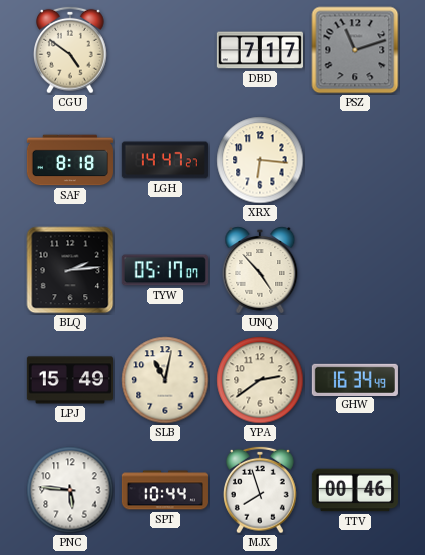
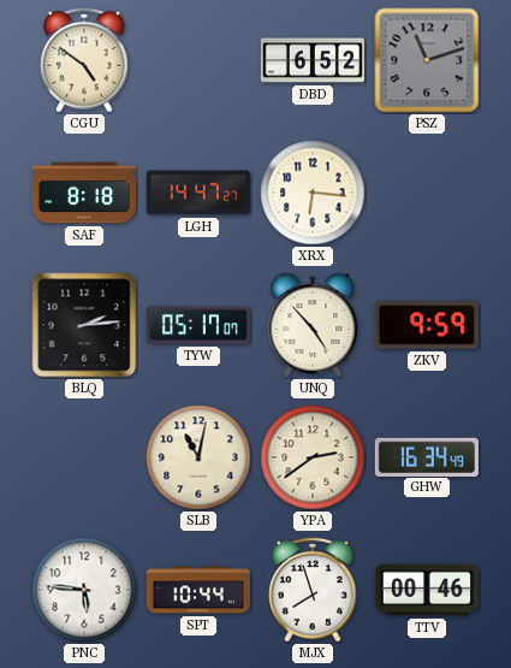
DBD: 7:17 -> 6:52
ZKV: none -> 9:59
LPJ: 15:49 -> none
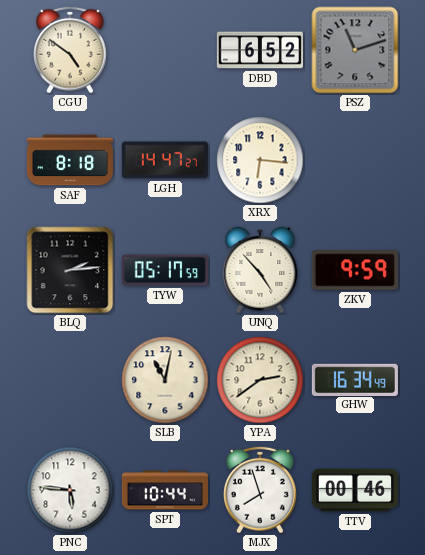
TYW: 05:17:07 -> 05:17:59
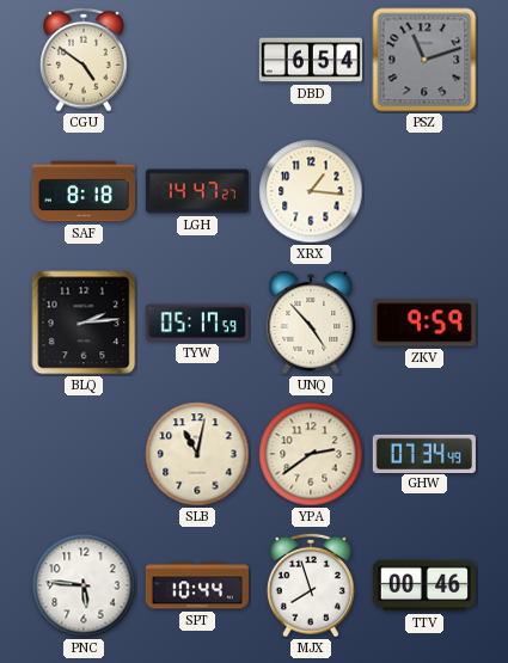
DBD: 6:52 -> 6:54
XRX: 6:16 -> 1:16
GHW: 16:34 -> 07:34
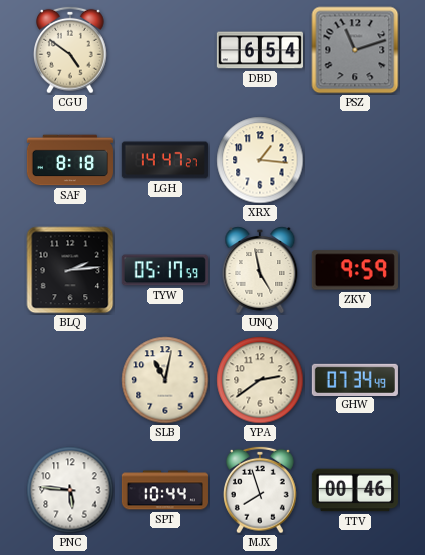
UNQ: 4:53 -> 4:58
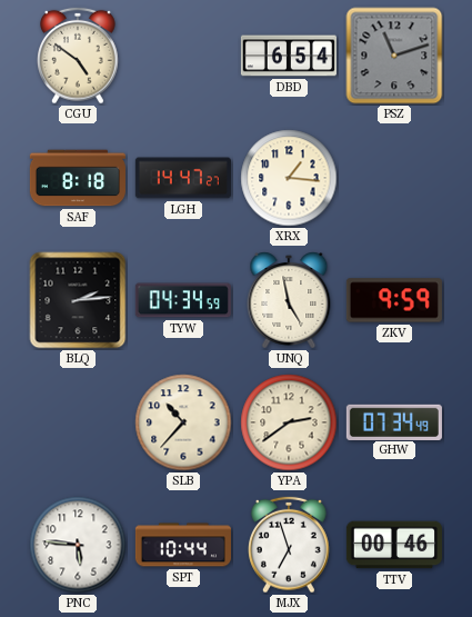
TYW: 05:17 -> 04:34
SLB: 11:02 -> 10:37
MJX: 7:57 -> 6:57
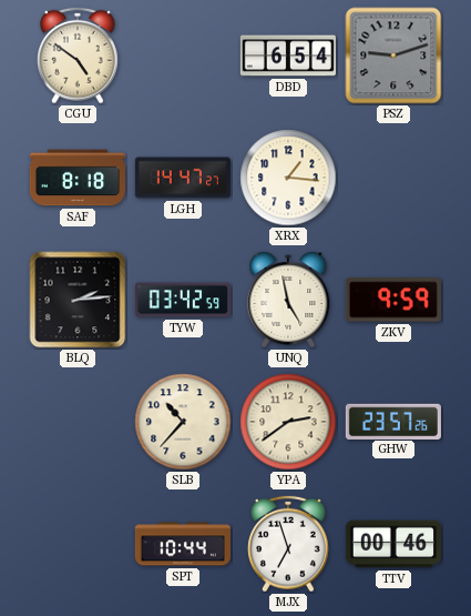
PSZ: 11:12 -> 9:12
TYW: 04:34 -> 03:42
GHW: 07:34 -> 23:57
PNC: 5:46 -> none
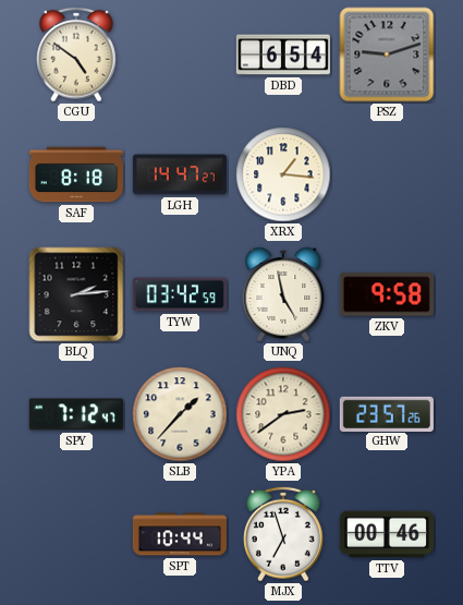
ZKV: 9:59 -> 9:58
SPY: none -> 7:12
SLB: 10:37 -> 1:37
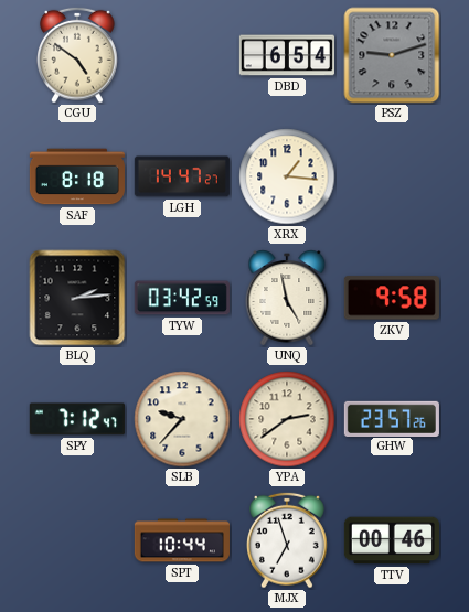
SLB: 1:37 -> 9:37
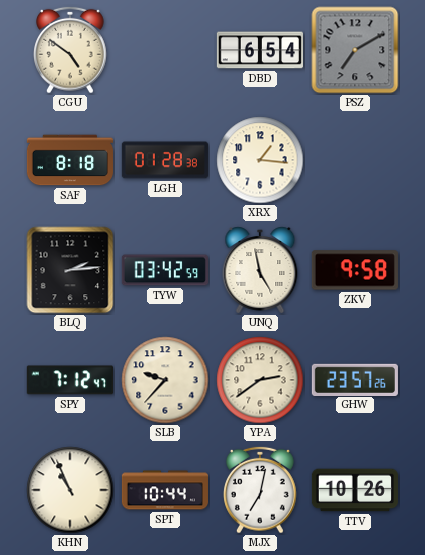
PSZ: 9:12 -> 7:10
LGH: 14:47 -> 01:28
KHN: none -> 10:56
MJX: 6:57 -> 7:02
TTV: 00:46 -> 10:26
